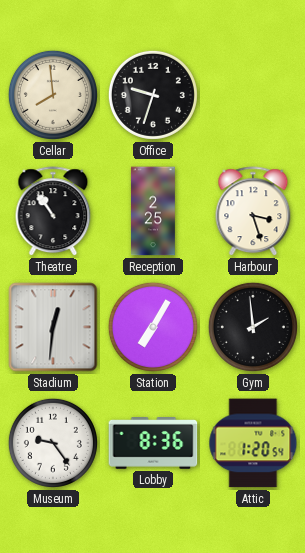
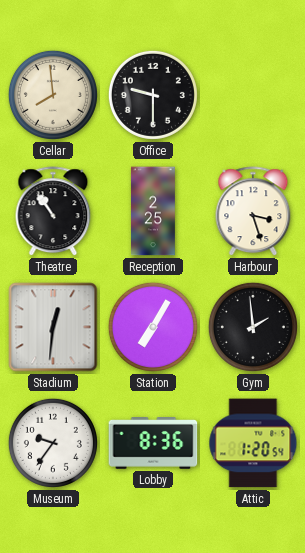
Office: 9:33 -> 9:30
Museum: 9:24 -> 9:36
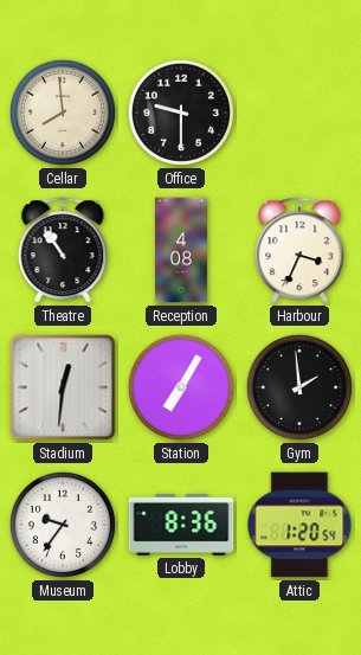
Reception: 2:25 -> 4:08
Harbour: 3:27 -> 3:34
